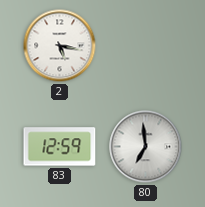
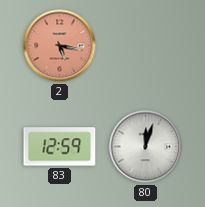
2 dial: white -> salmon
80: 6:59 -> 12:03
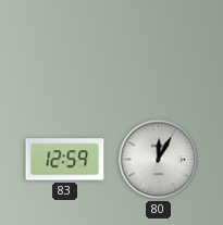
2: 5:17 -> none
80: 12:03 -> 12:05
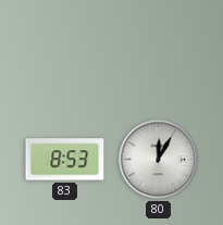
83: 12:59 -> 8:53
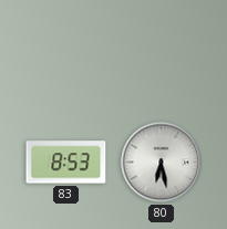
80: 12:05 -> 6:28
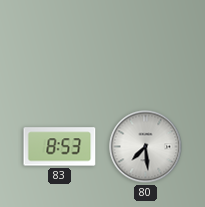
80: 6:28 -> 7:29
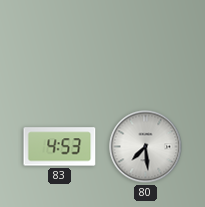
83: 8:53 -> 4:53
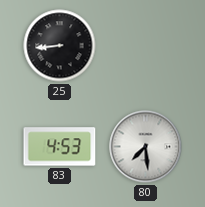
25: none -> 8:44
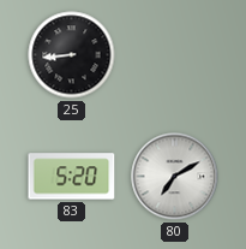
83: 4:53 -> 5:20
80: 7:29 -> 7:10
